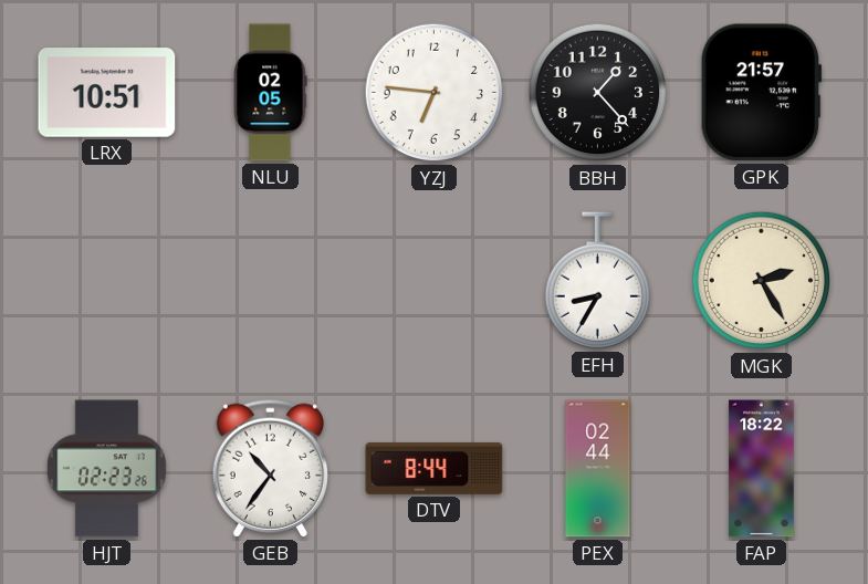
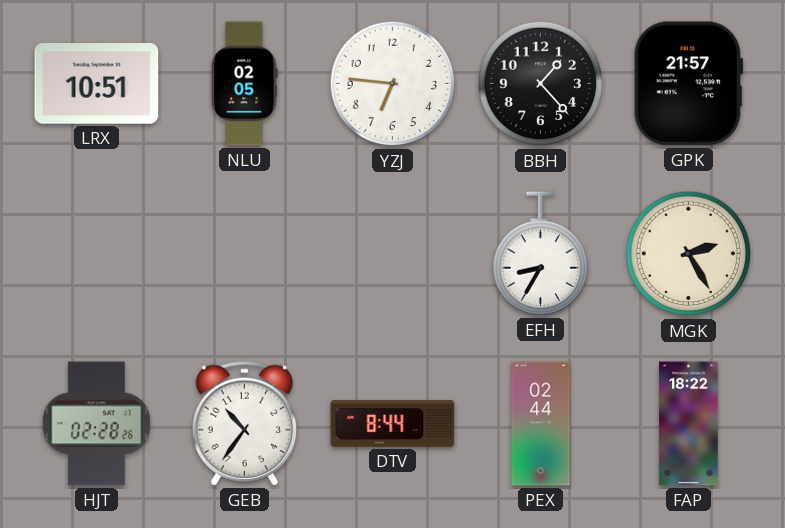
HJT: 02:23 -> 02:28
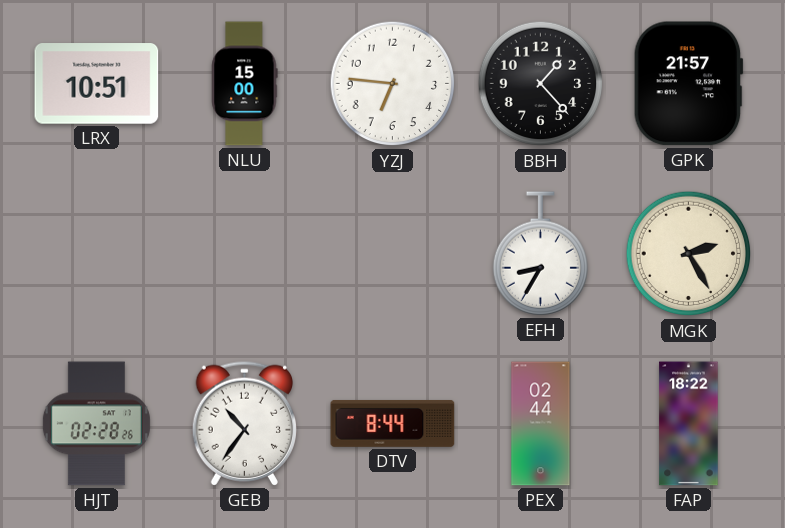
NLU: 02:05 -> 15:00
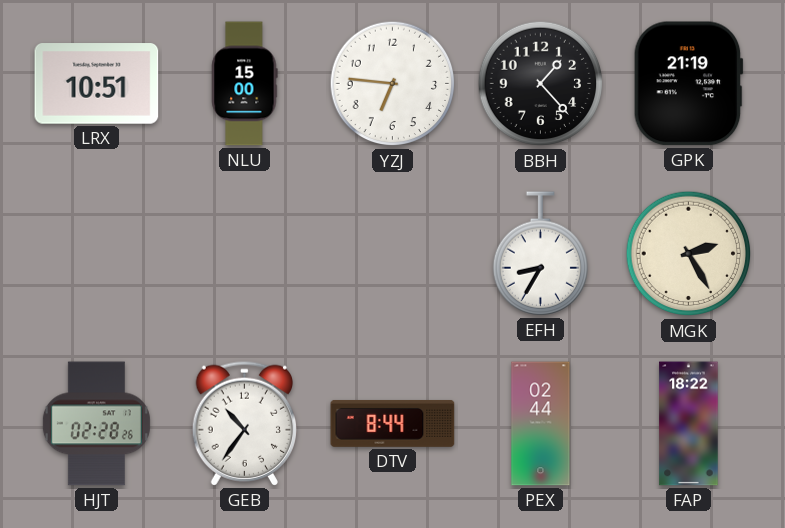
GPK: 21:57 -> 21:19
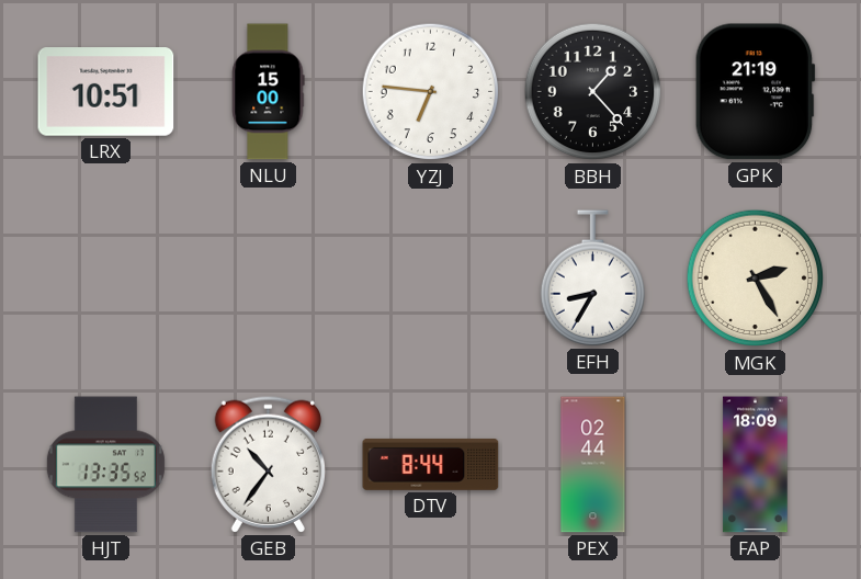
HJT: 02:28 -> 13:35
FAP: 18:22 -> 18:09
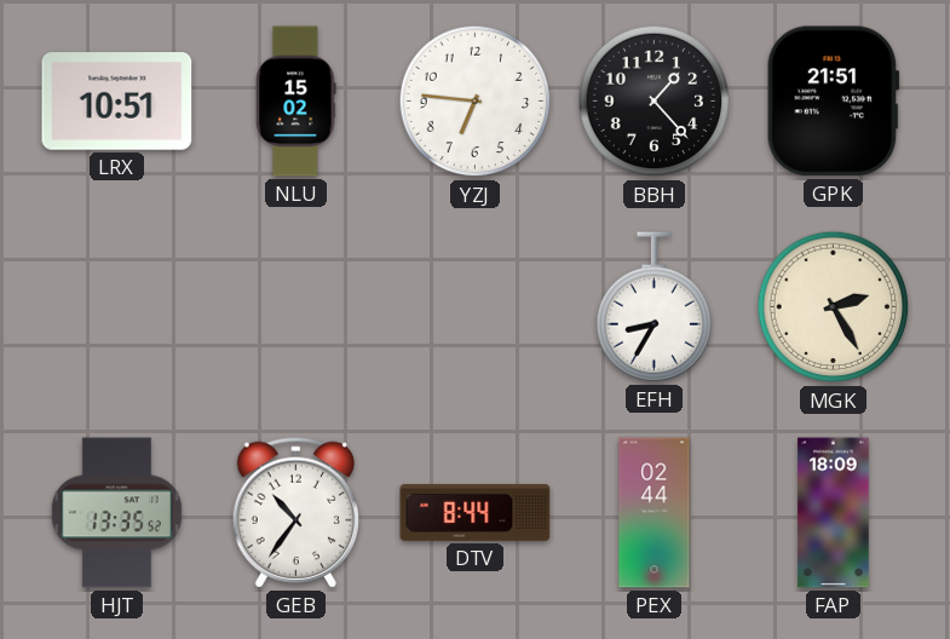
NLU: 15:00 -> 15:02
GPK: 21:19 -> 21:51
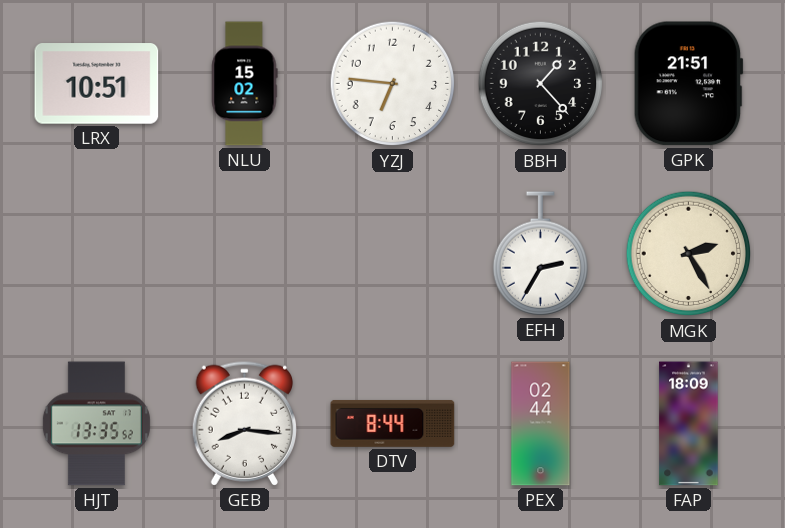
EFH: 8:35 -> 2:35
GEB: 10:36 -> 8:16
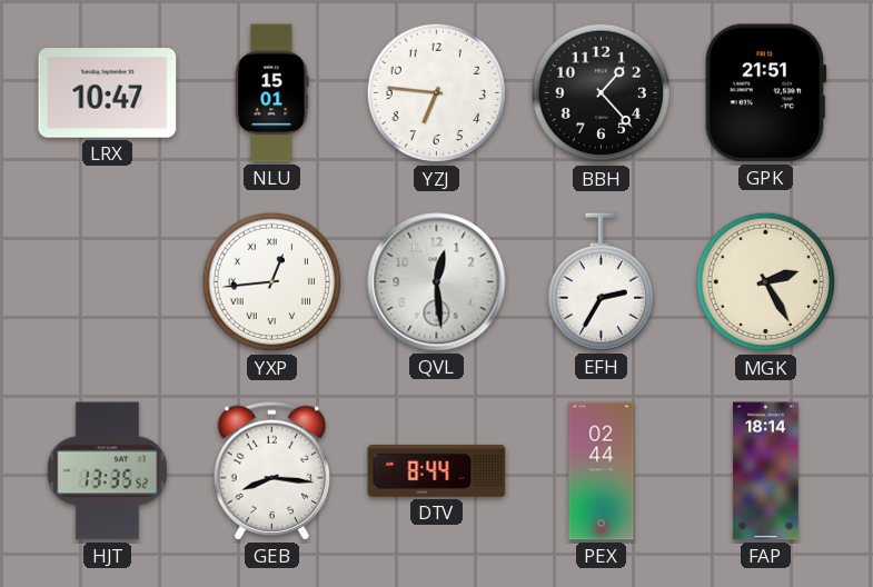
LRX: 10:51 -> 10:47
NLU: 15:02 -> 15:01
YXP: none -> 12:44
QVL: none -> 12:29
FAP: 18:09 -> 18:14
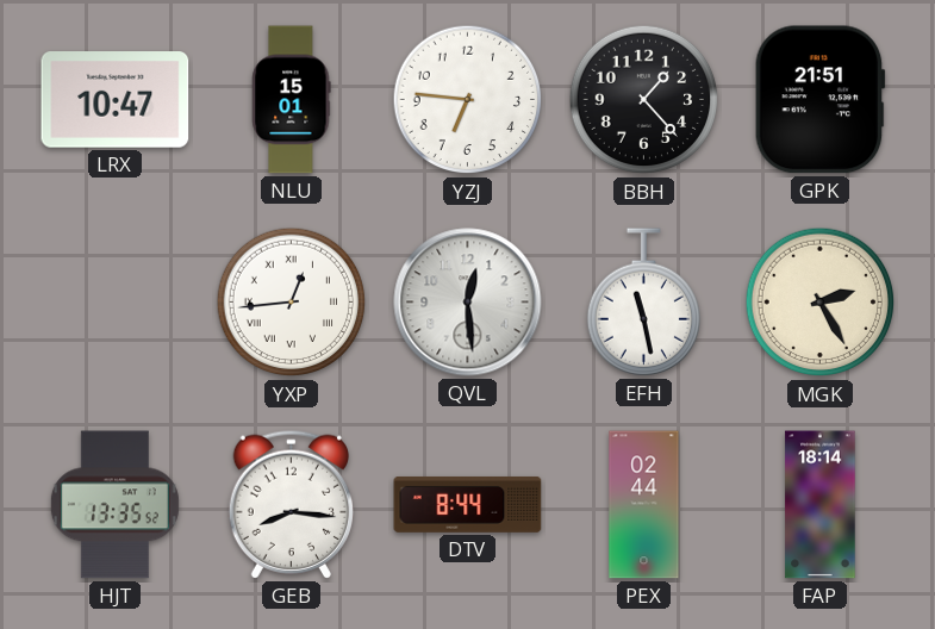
EFH: 2:35 -> 11:28
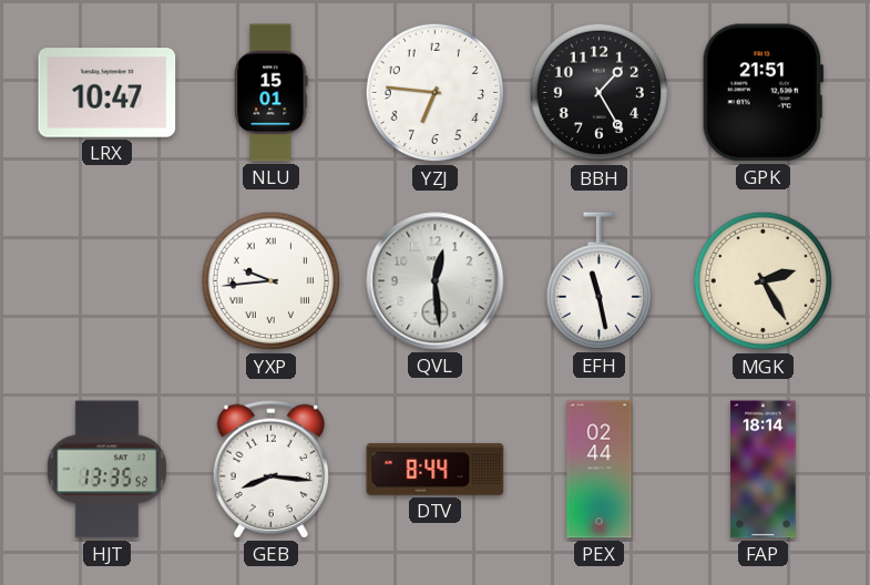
BBH: 1:23 -> 1:25
YXP: 12:44 -> 9:44
